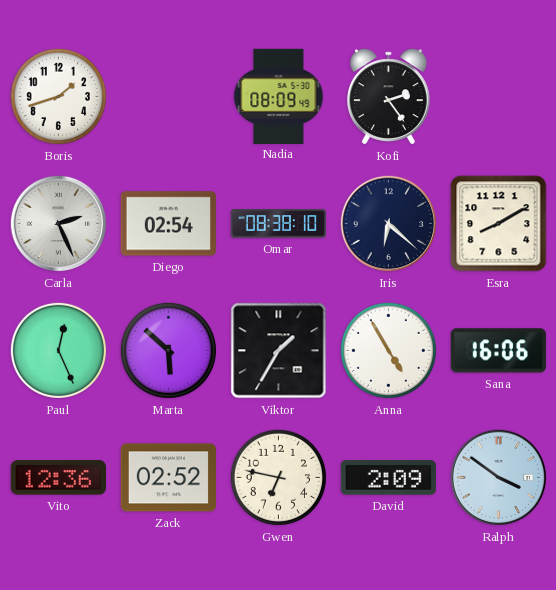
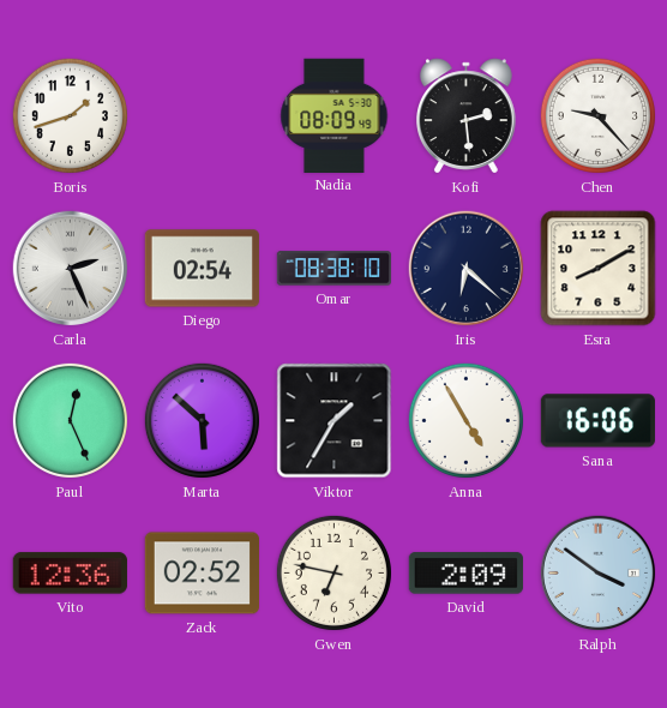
Kofi: 2:24 -> 2:29
Chen: none -> 9:23
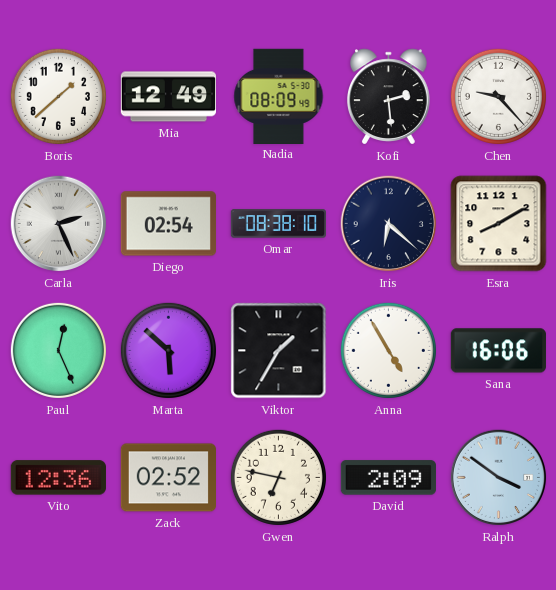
Boris: 1:42 -> 1:38
Mia: none -> 12:49
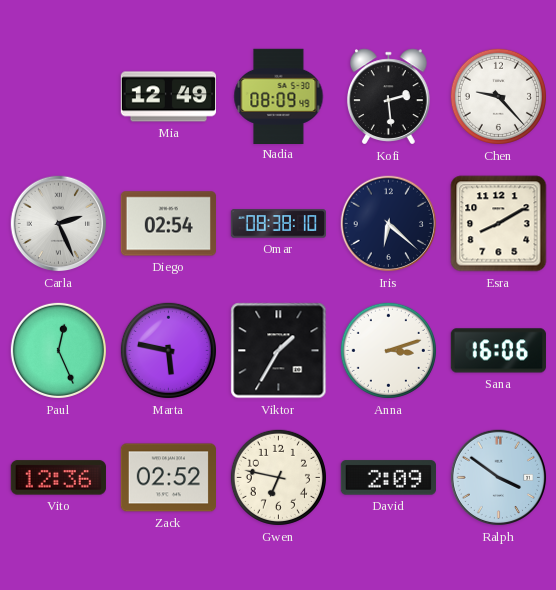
Boris: 1:38 -> none
Marta: 5:52 -> 5:47
Anna: 4:55 -> 3:12
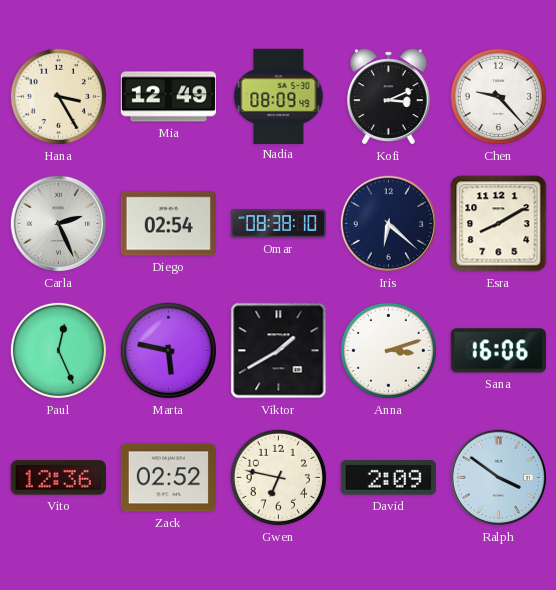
Hana: none -> 3:25
Kofi: 2:29 -> 3:11
Viktor: 1:35 -> 1:40
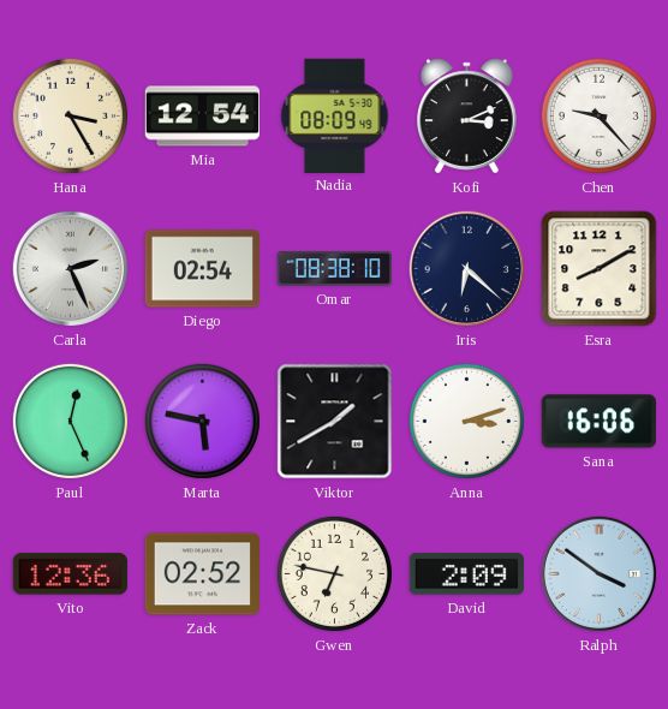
Mia: 12:49 -> 12:54
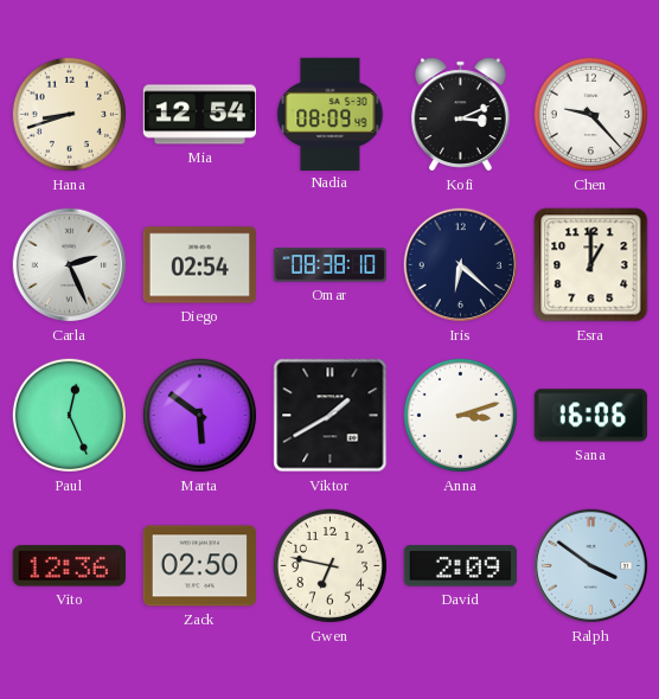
Hana: 3:25 -> 8:42
Esra: 8:10 -> 1:00
Marta: 5:47 -> 5:51
Zack: 02:52 -> 02:50
